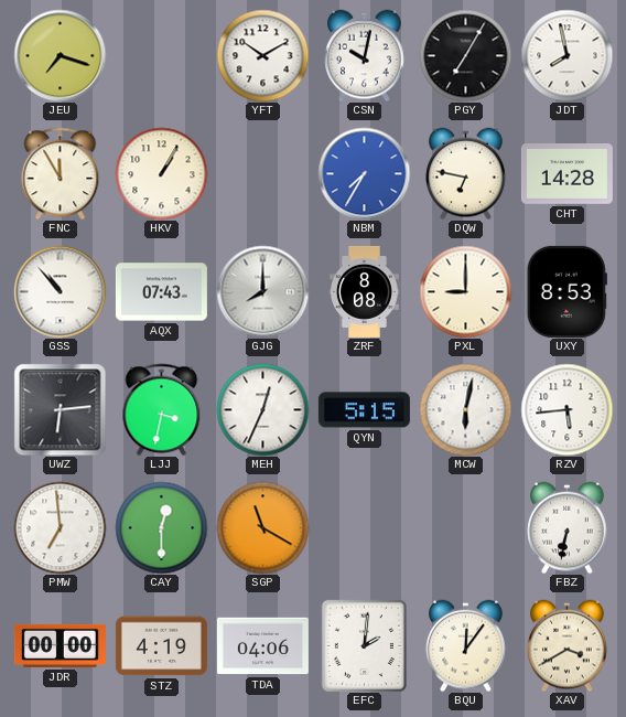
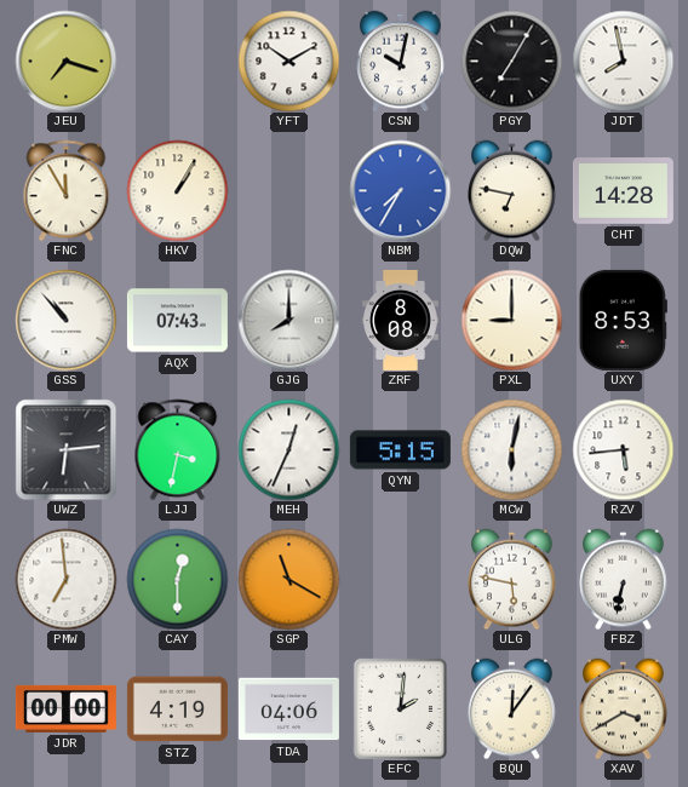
ULG: none -> 5:47
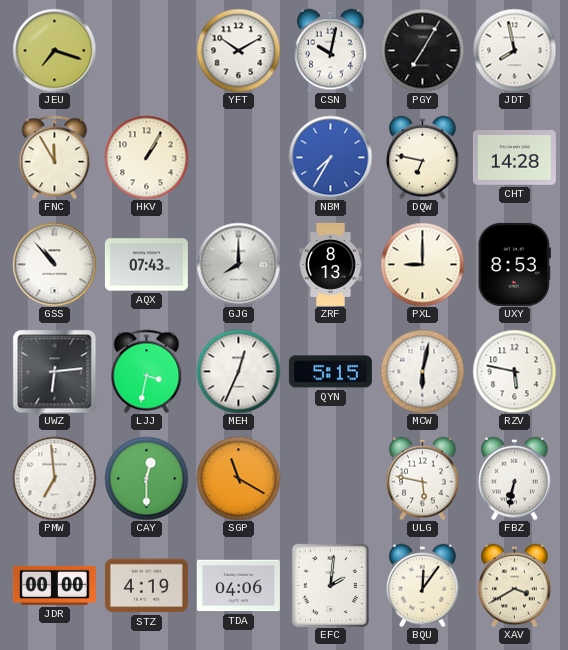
ZRF: 8:08 -> 8:13
RZV: 5:44 -> 5:47
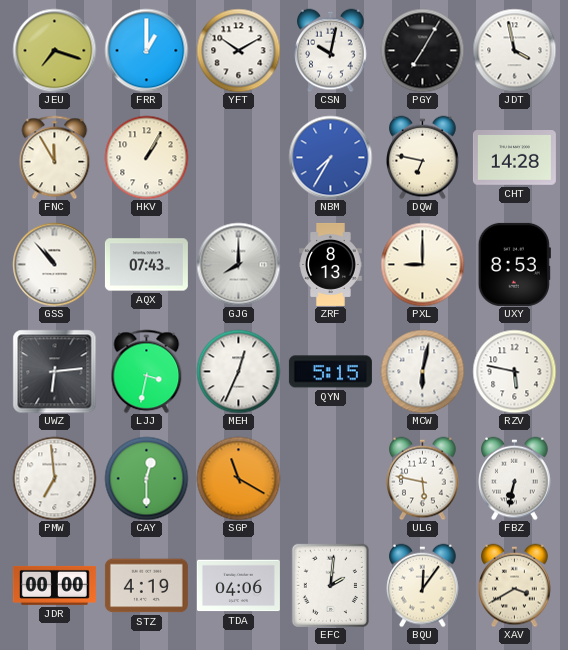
FRR: none -> 1:00
JDT: 7:58 -> 3:58
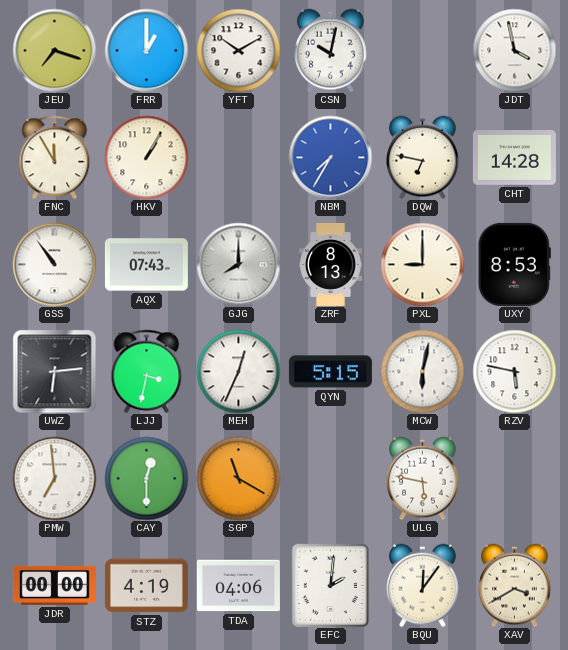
PGY: 7:05 -> none
GSS: 10:53 -> 10:54
FBZ: 6:32 -> none
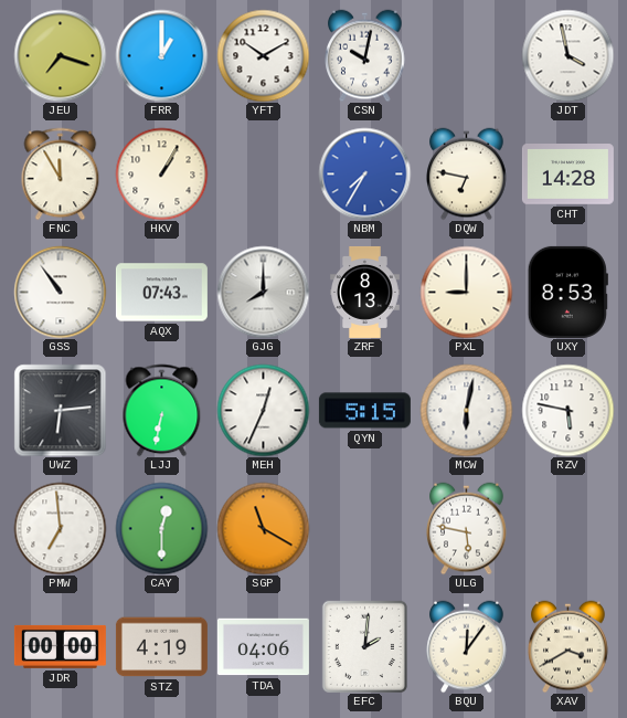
LJJ: 3:32 -> 6:32
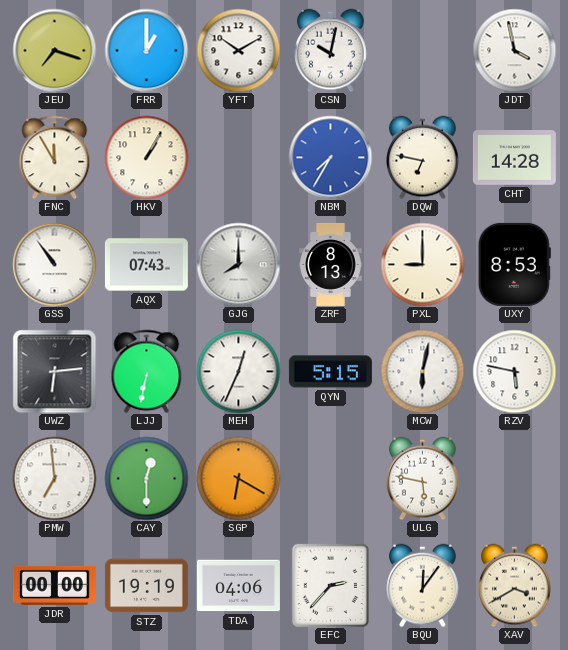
SGP: 11:20 -> 6:20
STZ: 4:19 -> 19:19
EFC: 2:01 -> 2:37
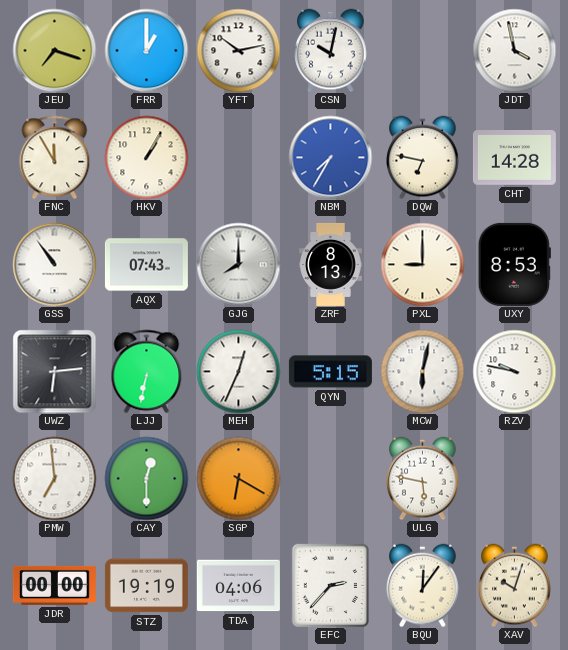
YFT: 10:10 -> 10:13
RZV: 5:47 -> 9:47
XAV: 3:40 -> 10:03
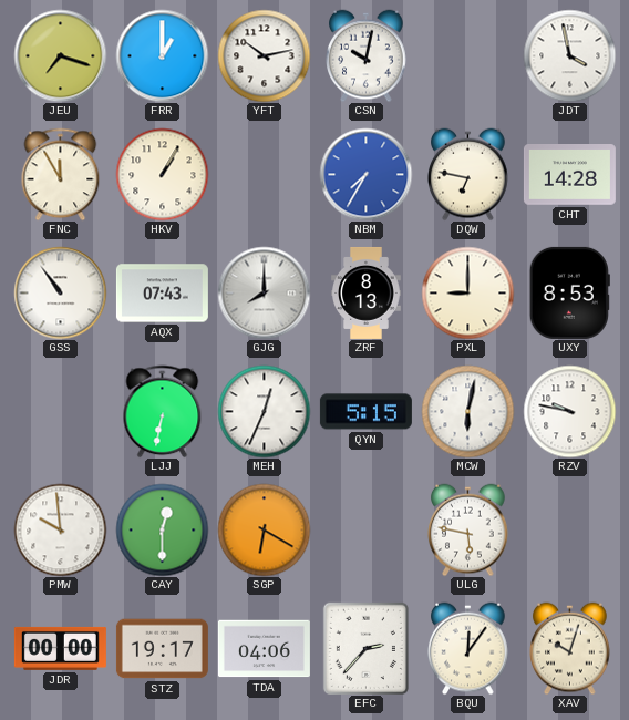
UWZ: 6:14 -> none
PMW: 6:59 -> 9:59
STZ: 19:19 -> 19:17
